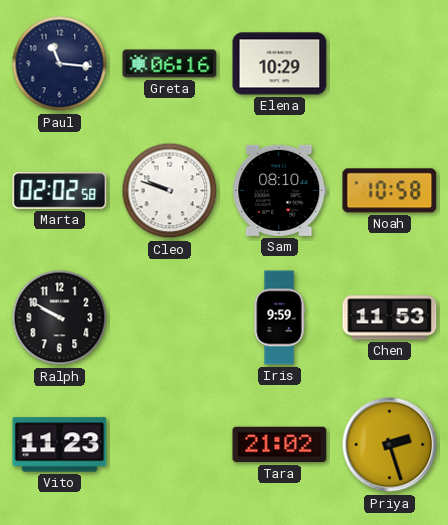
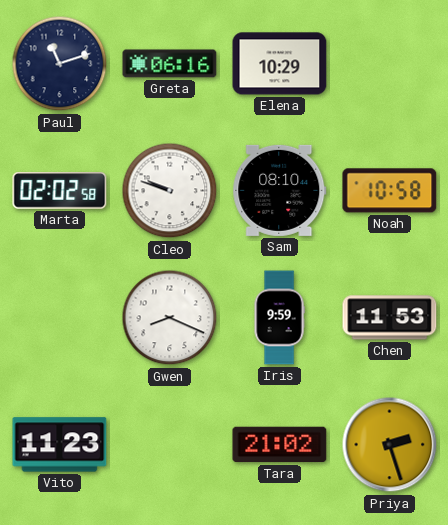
Paul: 11:16 -> 11:12
Ralph: 9:50 -> none
Gwen: none -> 8:19
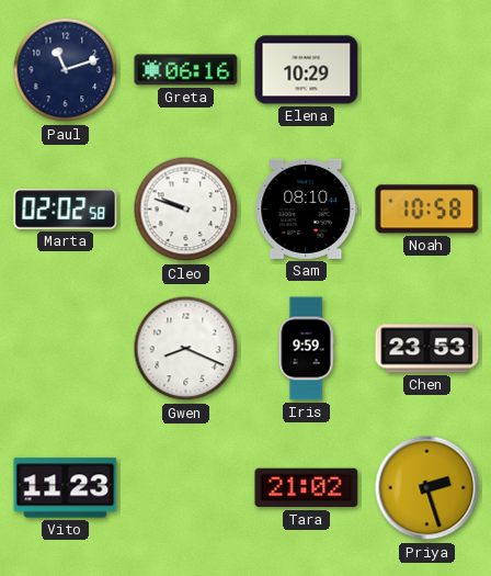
Chen: 11:53 -> 23:53
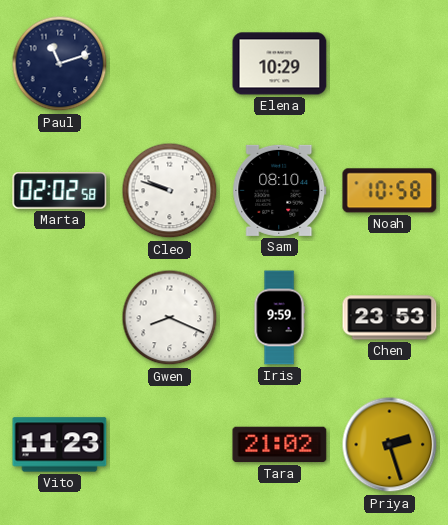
Greta: 06:16 -> none
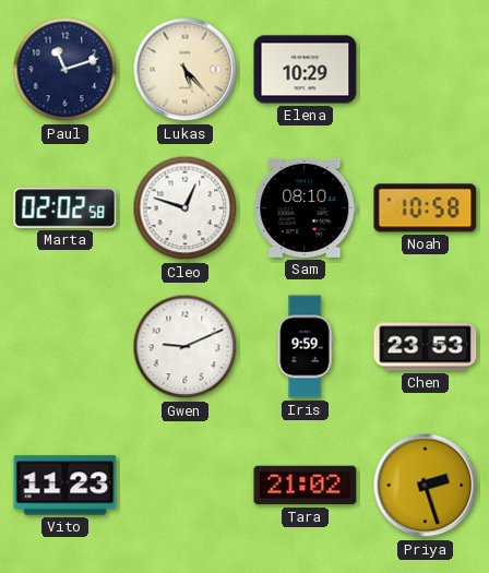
Lukas: none -> 5:23
Cleo: 9:48 -> 12:48
Gwen: 8:19 -> 9:11
